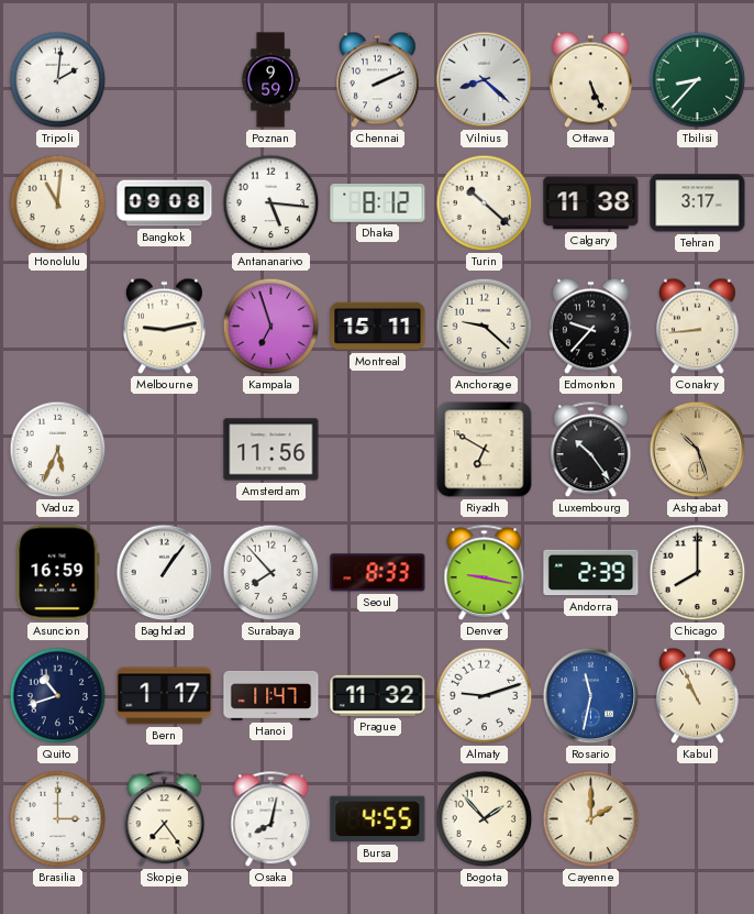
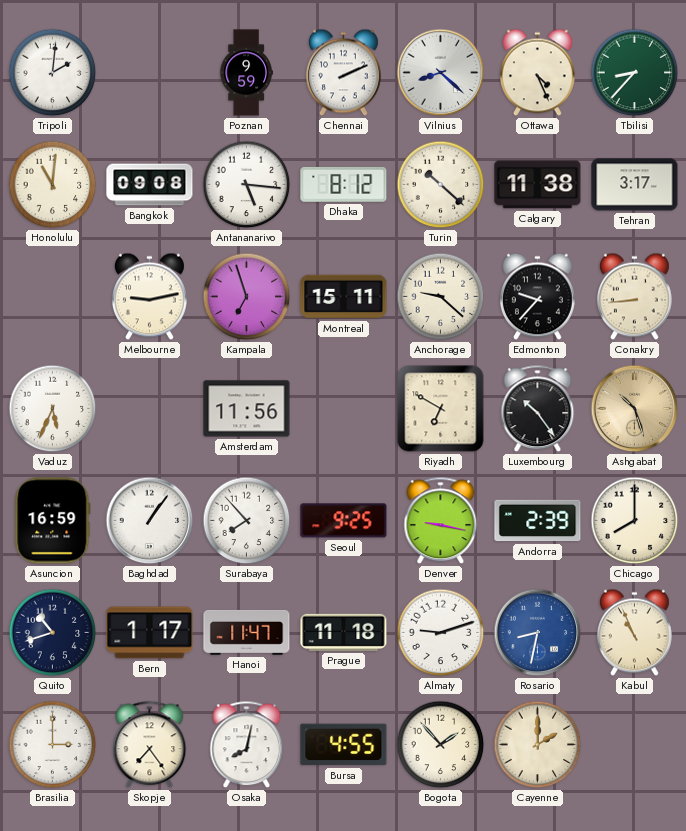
Ottawa: 5:26 -> 4:26
Seoul: 8:33 -> 9:25
Prague: 11:32 -> 11:18
Rosario: 11:32 -> 8:32
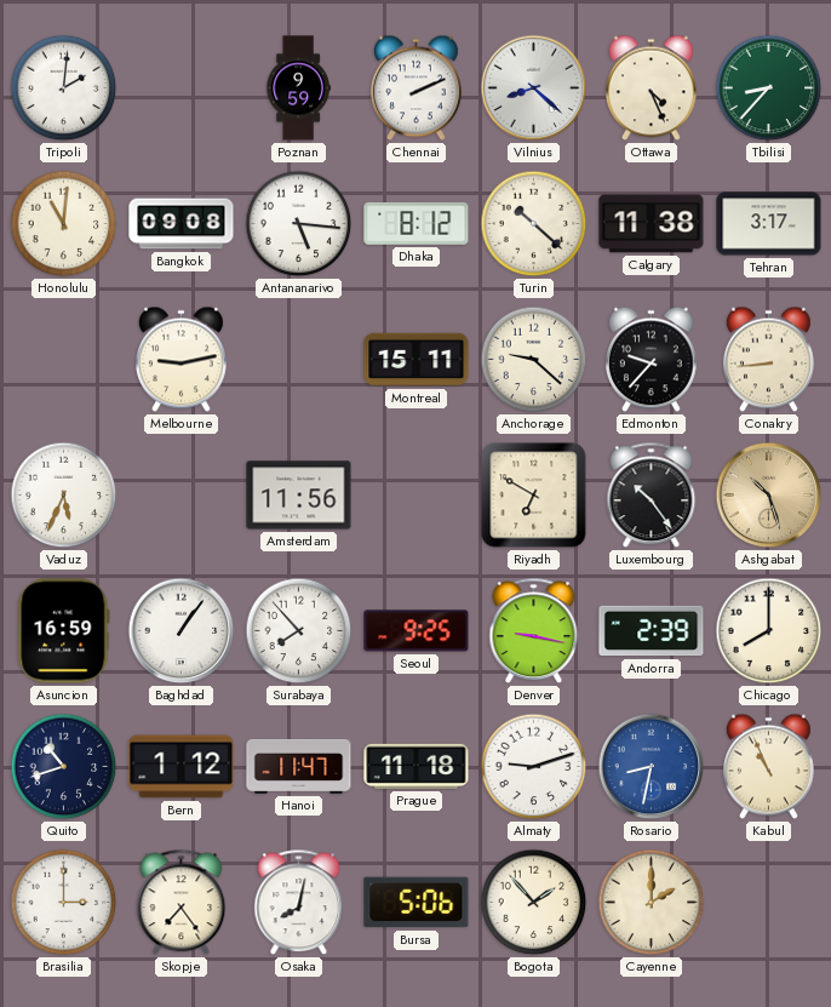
Kampala: 6:57 -> none
Bern: 1:17 -> 1:12
Bursa: 4:55 -> 5:06
